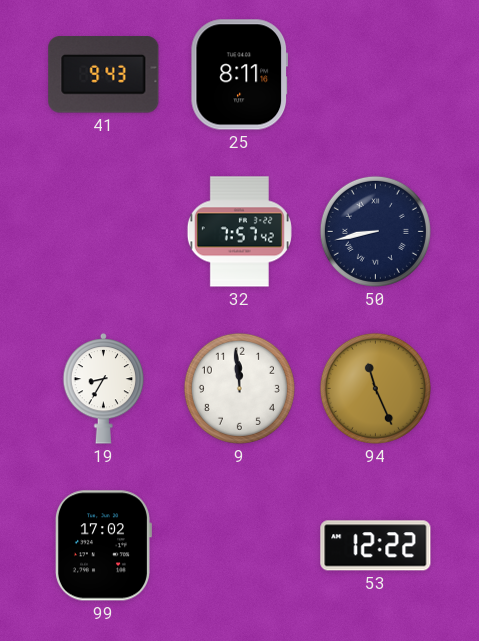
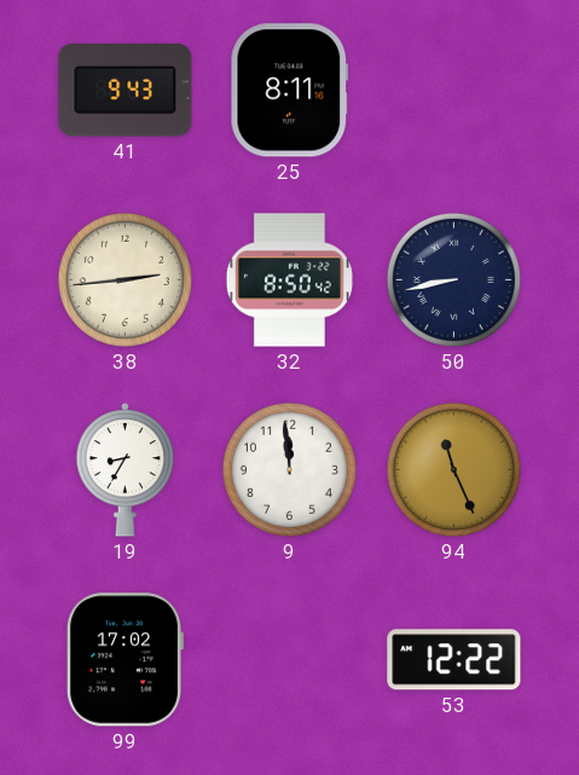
38: none -> 2:44
32: 7:57 -> 8:50
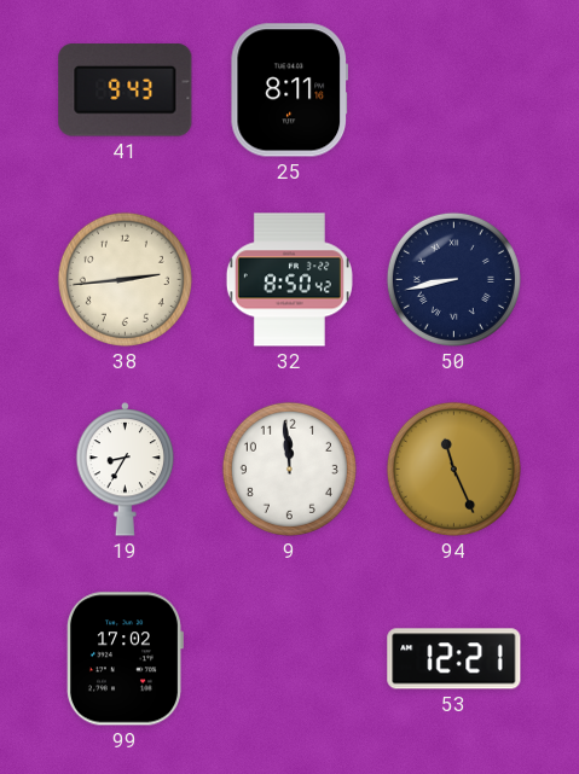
53: 12:22 -> 12:21
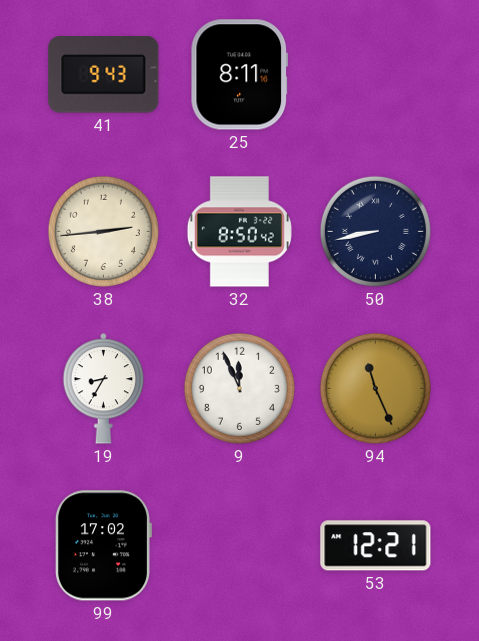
9: 11:59 -> 11:56
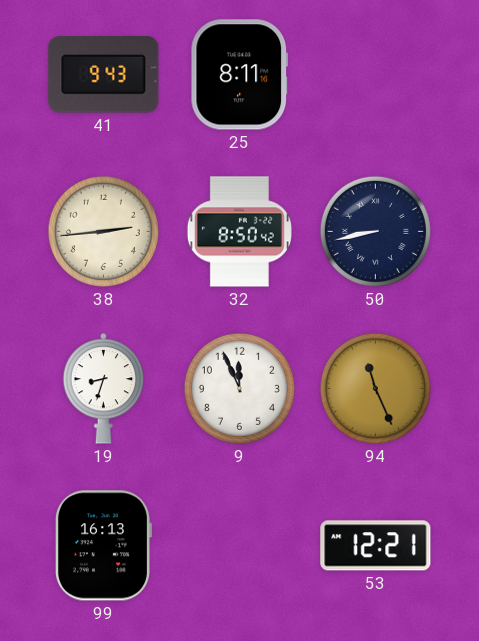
19: 8:35 -> 8:33
99: 17:02 -> 16:13
